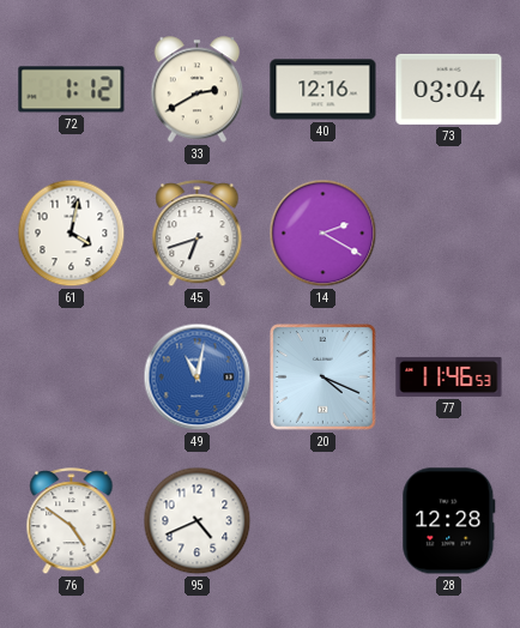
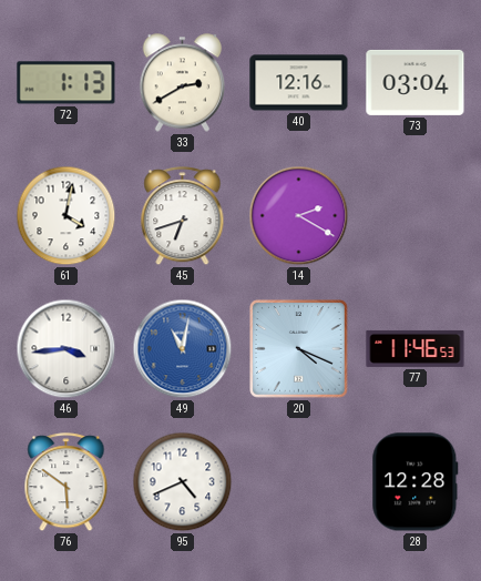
72: 1:12 -> 1:13
46: none -> 3:44
76: 4:51 -> 5:51
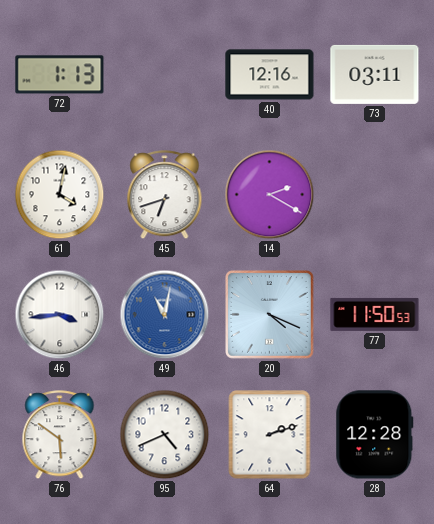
33: 2:40 -> none
73: 03:04 -> 03:11
77: 11:46 -> 11:50
64: none -> 2:12
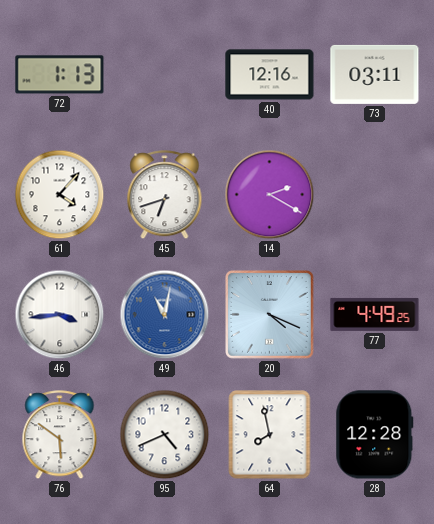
61: 4:02 -> 4:07
77: 11:50 -> 4:49
64: 2:12 -> 7:58
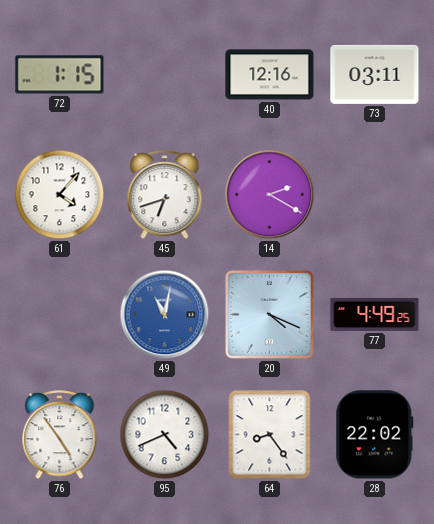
72: 1:13 -> 1:15
46: 3:44 -> none
76: 5:51 -> 4:54
64: 7:58 -> 8:24
28: 12:28 -> 22:02
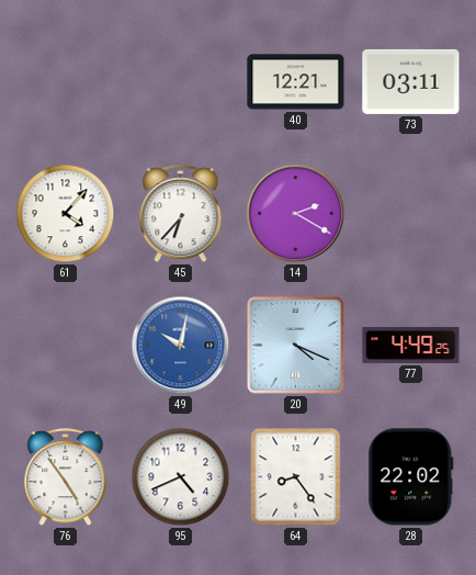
72: 1:15 -> none
40: 12:16 -> 12:21
45: 6:42 -> 6:37
49: 11:02 -> 10:02
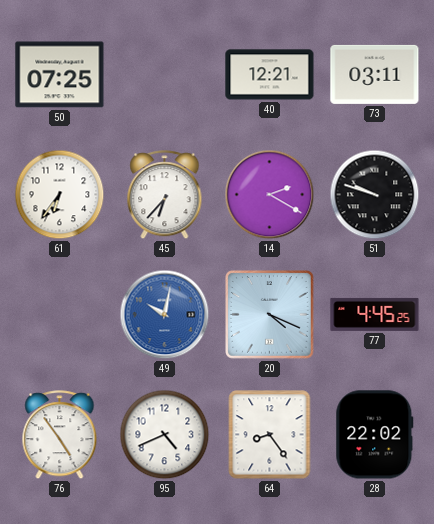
50: none -> 07:25
61: 4:07 -> 6:36
51: none -> 9:48
77: 4:49 -> 4:45
